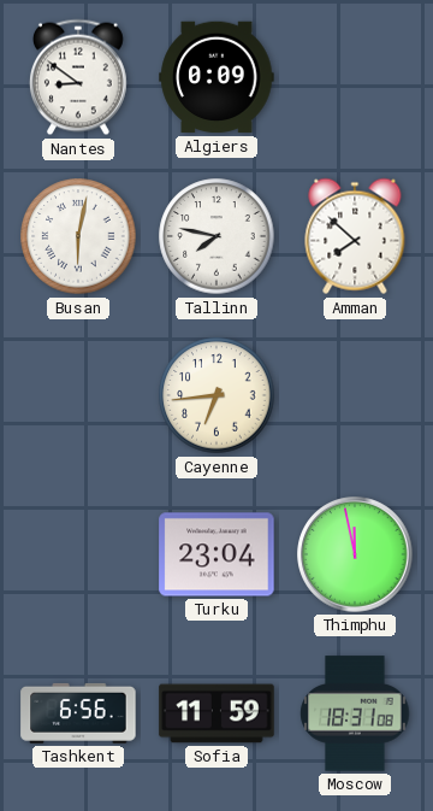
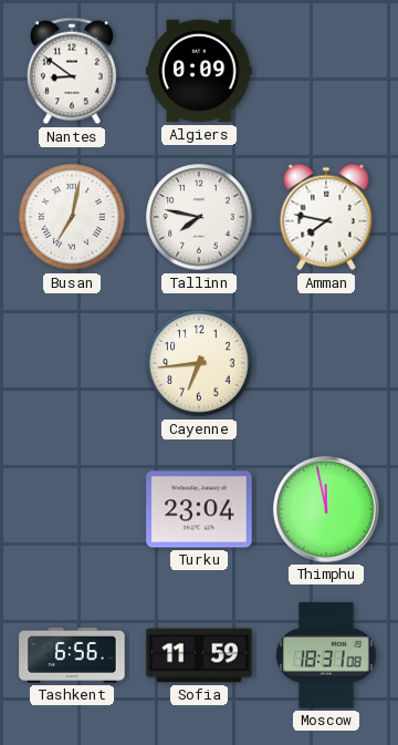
Busan: 6:02 -> 7:02
Amman: 7:52 -> 7:47
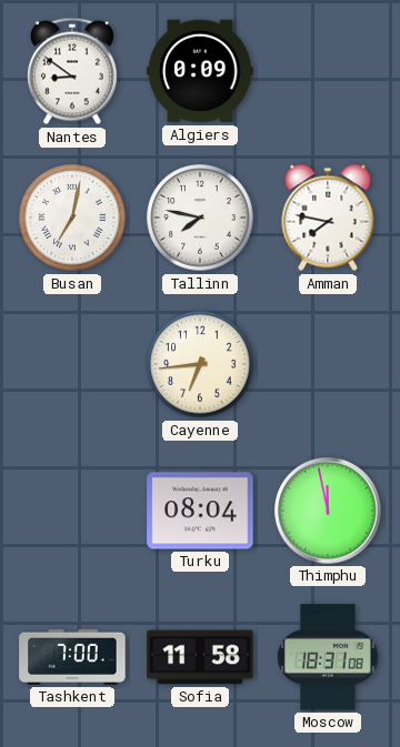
Turku: 23:04 -> 08:04
Tashkent: 6:56 -> 7:00
Sofia: 11:59 -> 11:58
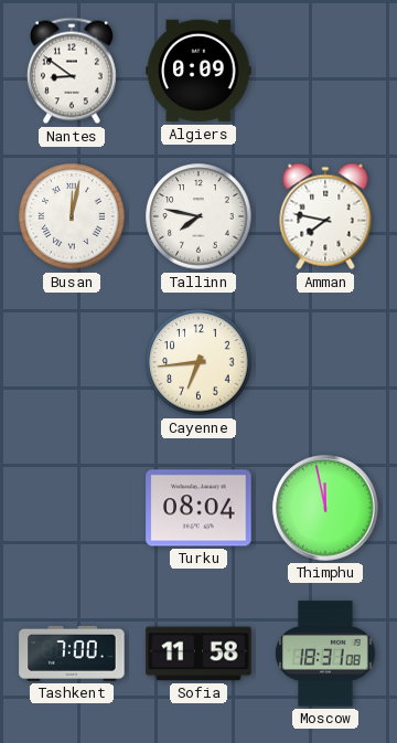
Busan: 7:02 -> 12:02
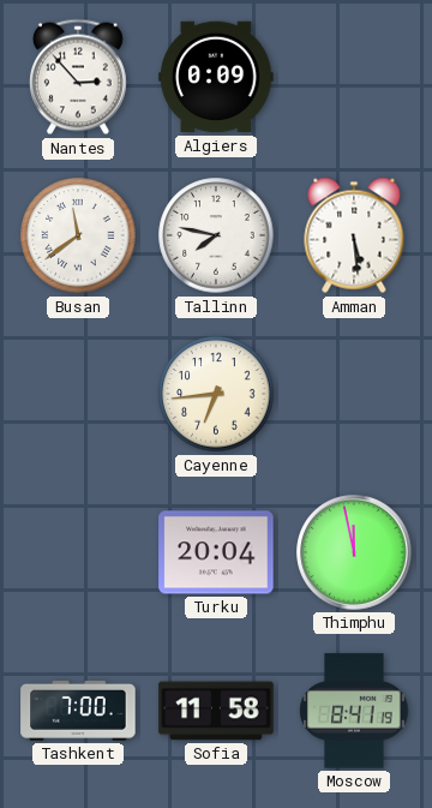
Nantes: 8:51 -> 2:53
Busan: 12:02 -> 11:39
Amman: 7:47 -> 5:29
Turku: 08:04 -> 20:04
Moscow: 18:31 -> 8:41
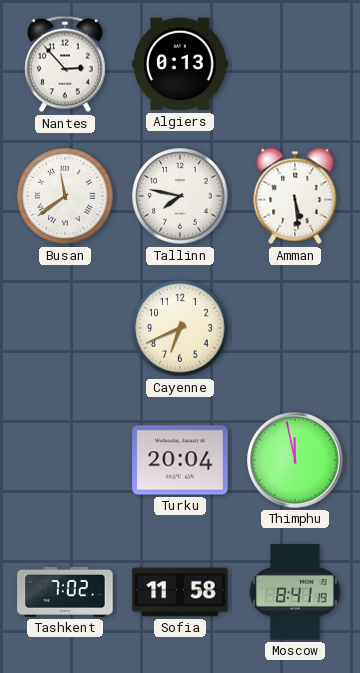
Algiers: 0:09 -> 0:13
Cayenne: 6:44 -> 6:41
Tashkent: 7:00 -> 7:02
